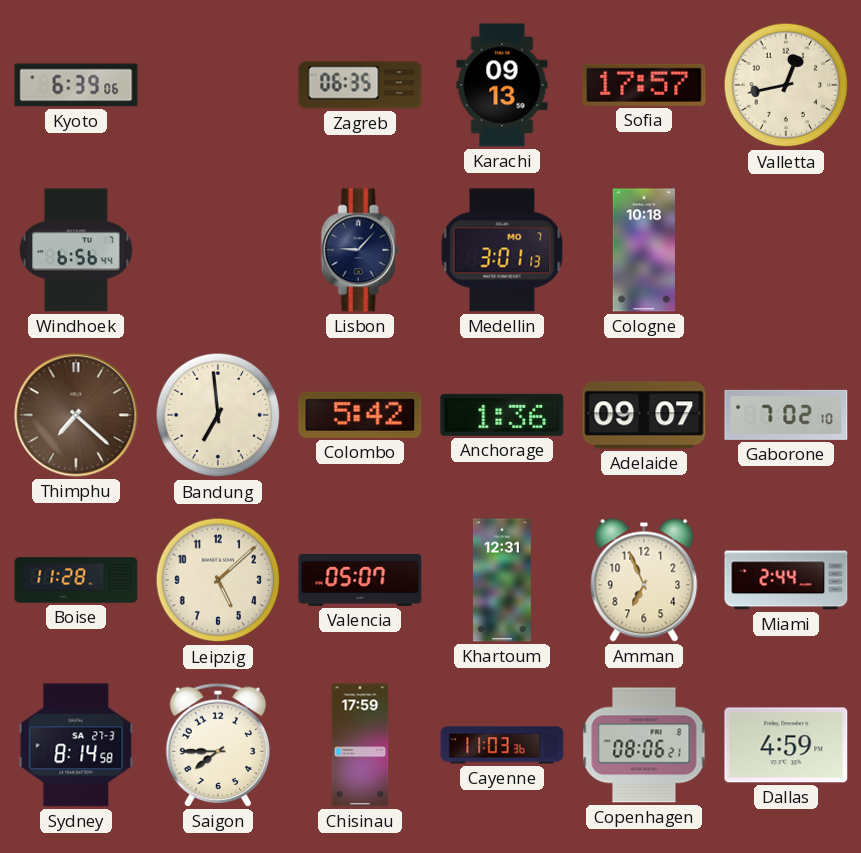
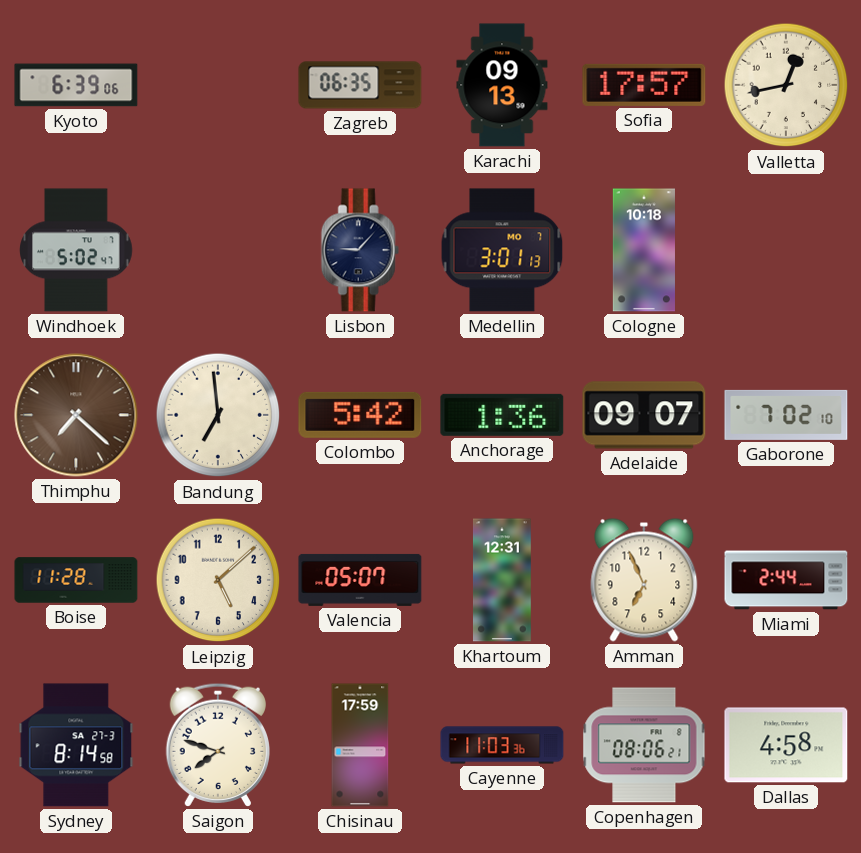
Windhoek: 6:56 -> 5:02
Saigon: 7:45 -> 7:48
Dallas: 4:59 -> 4:58
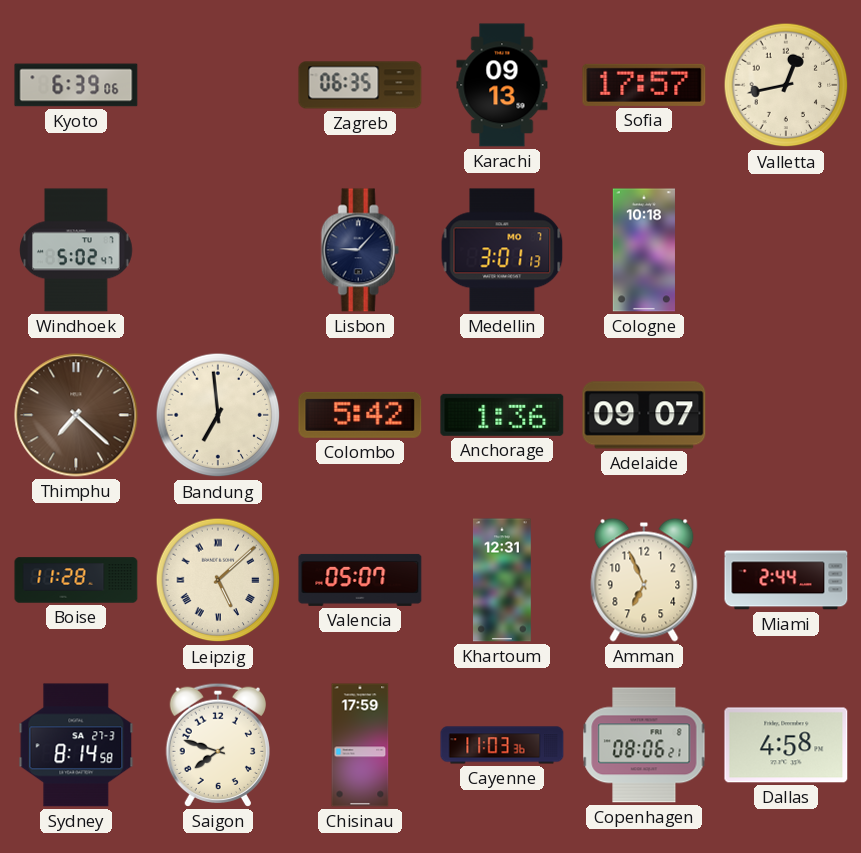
Gaborone: 7:02 -> none
Leipzig numerals: Arabic -> Roman
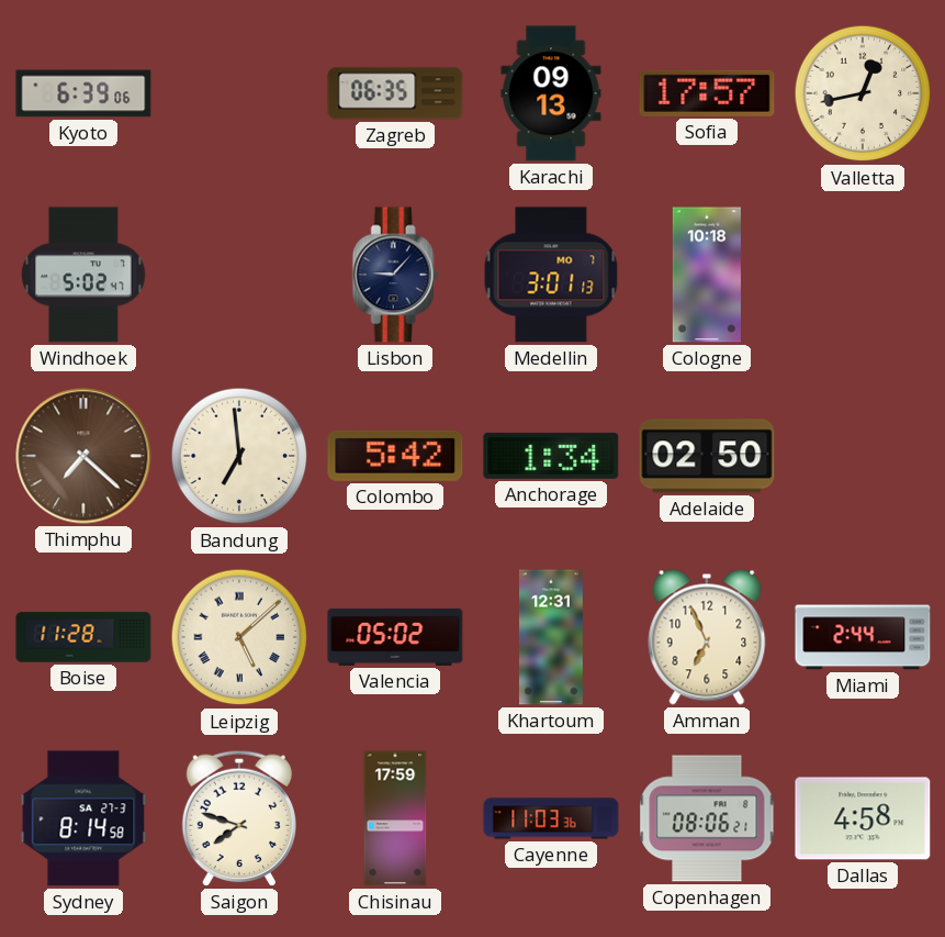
Anchorage: 1:36 -> 1:34
Adelaide: 09:07 -> 02:50
Valencia: 05:07 -> 05:02
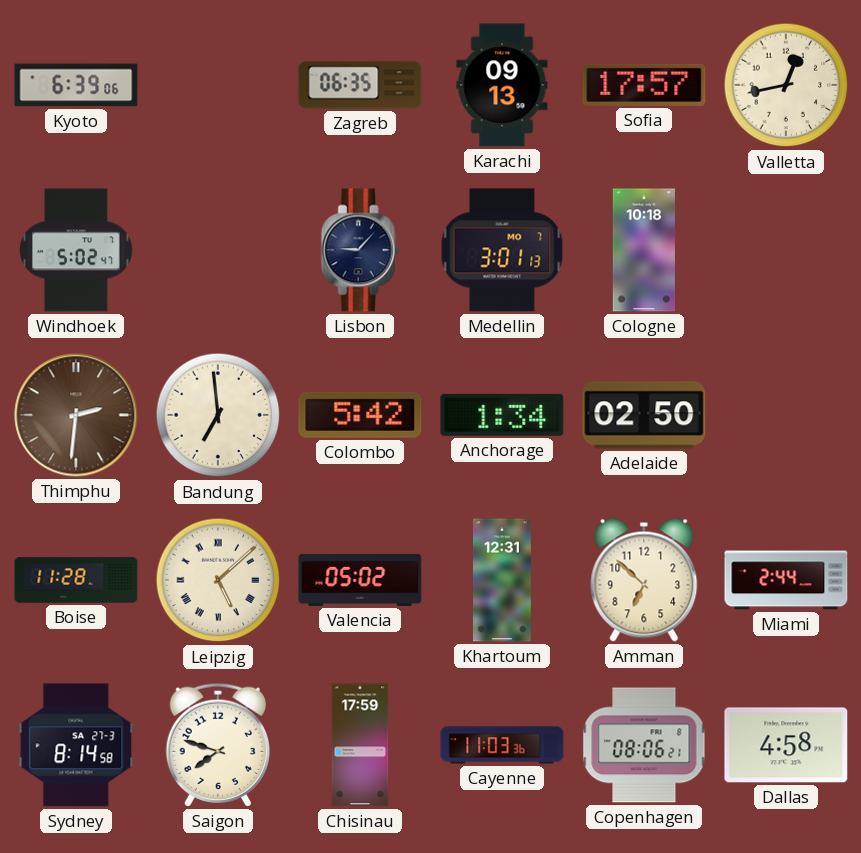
Thimphu: 7:22 -> 2:31
Amman: 6:56 -> 6:52
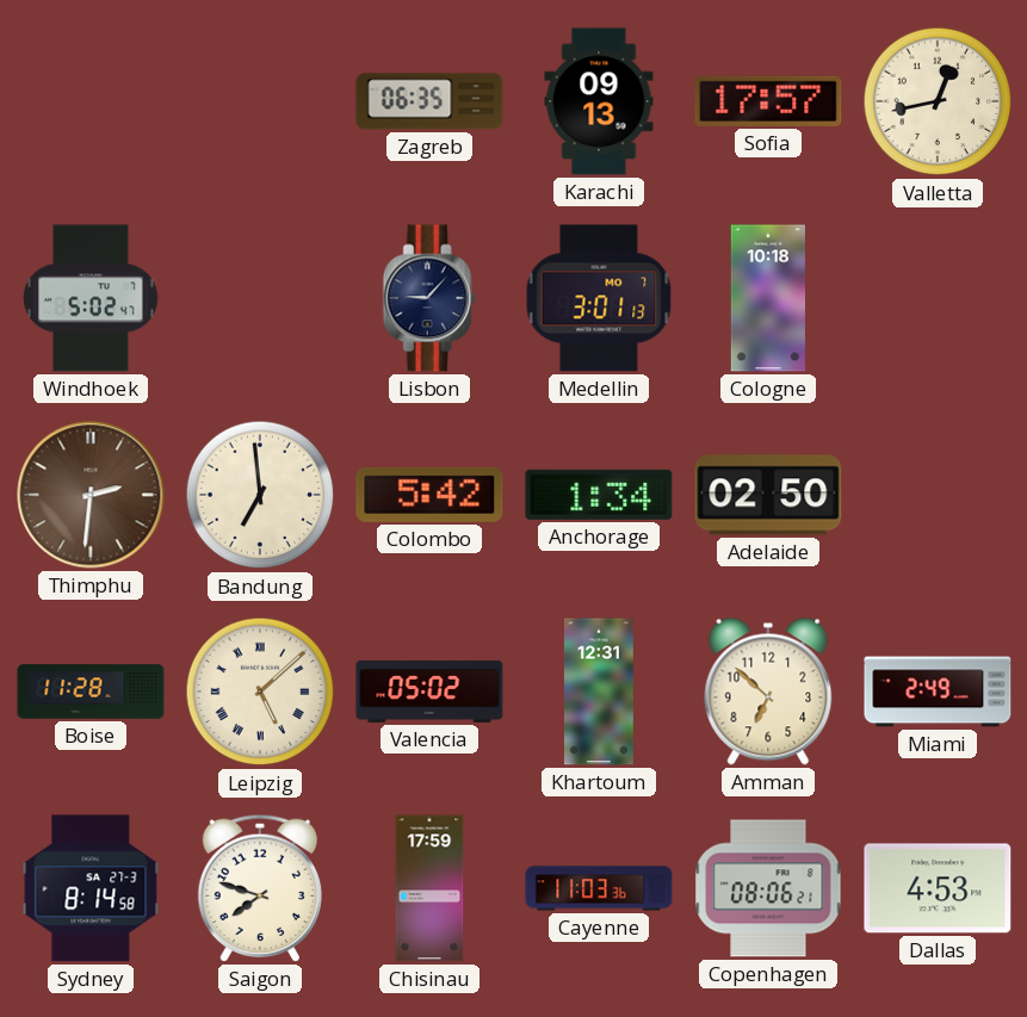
Kyoto: 6:39 -> none
Miami: 2:44 -> 2:49
Dallas: 4:58 -> 4:53
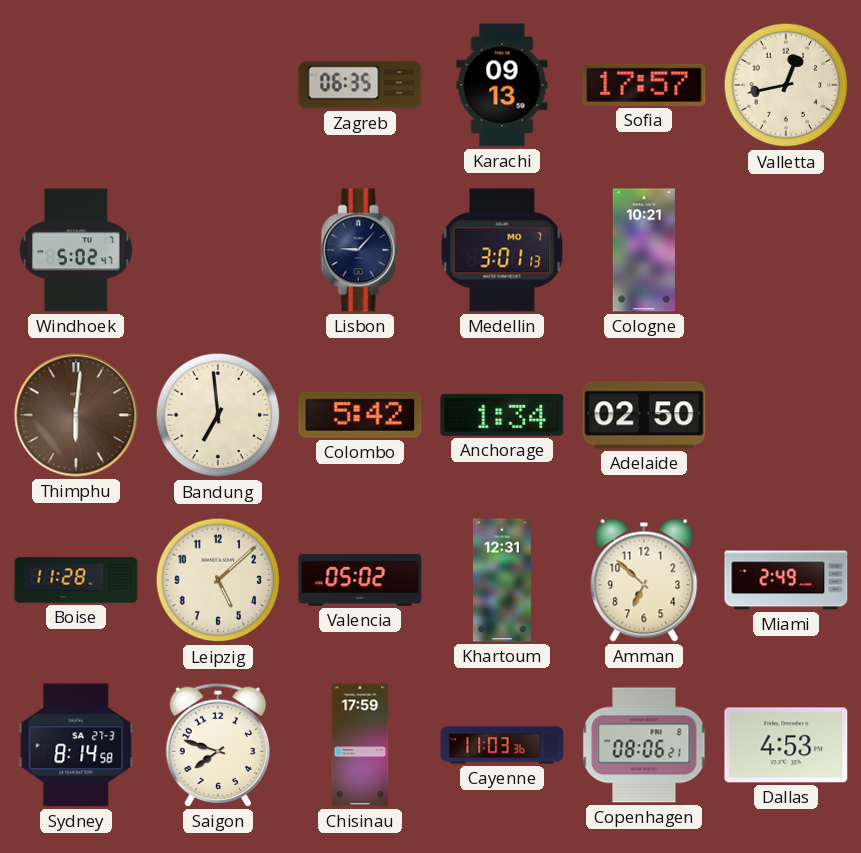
Cologne: 10:18 -> 10:21
Thimphu: 2:31 -> 6:01
Leipzig numerals: Roman -> Arabic
